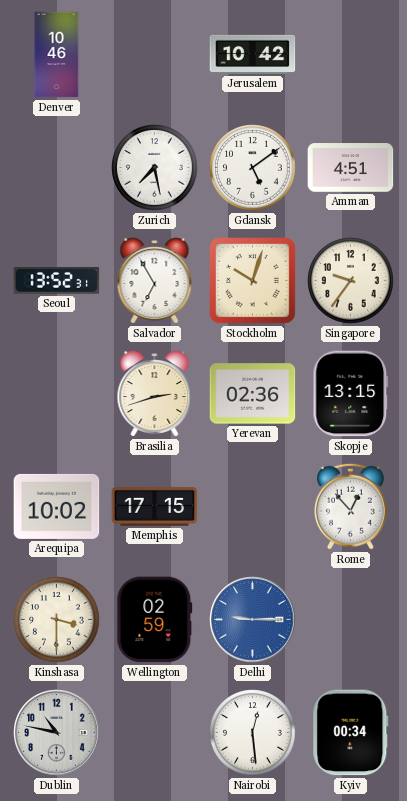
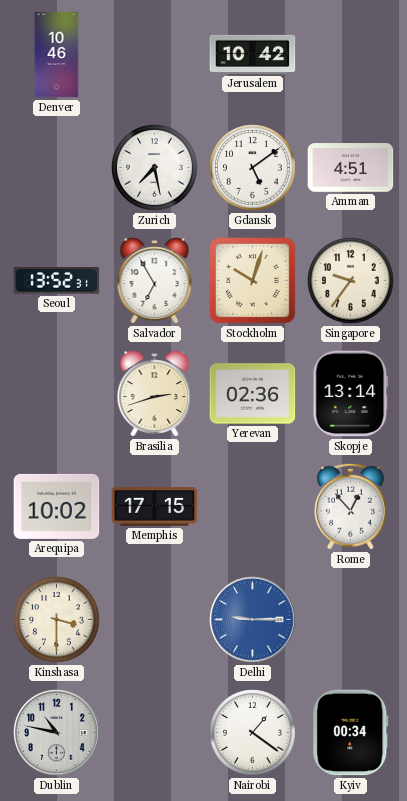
Skopje: 13:15 -> 13:14
Wellington: 02:59 -> none
Nairobi: 12:29 -> 1:21
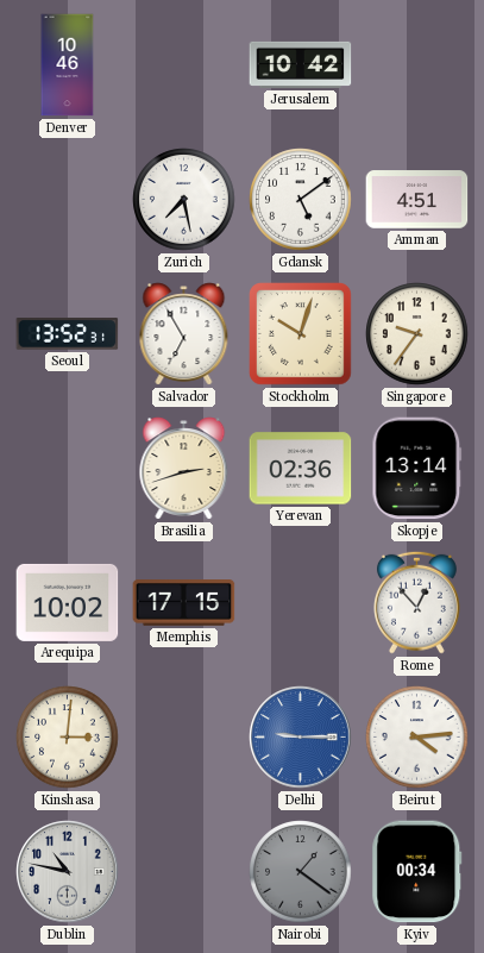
Kinshasa: 3:30 -> 3:01
Beirut: none -> 4:14
Nairobi dial: white -> grey
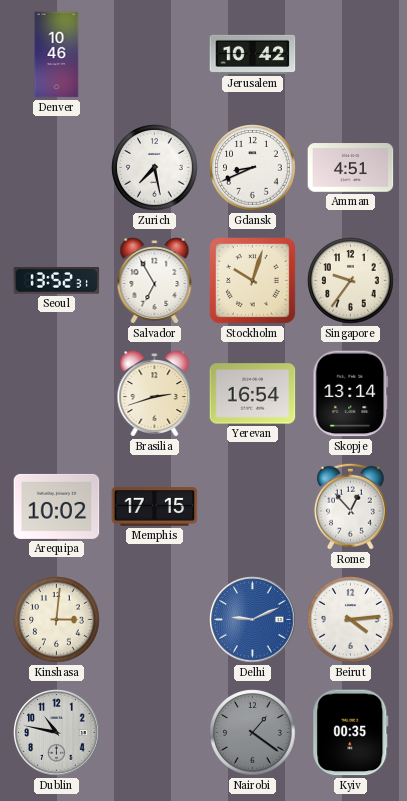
Gdansk: 5:09 -> 8:41
Yerevan: 02:36 -> 16:54
Delhi: 9:15 -> 9:11
Kyiv: 00:34 -> 00:35
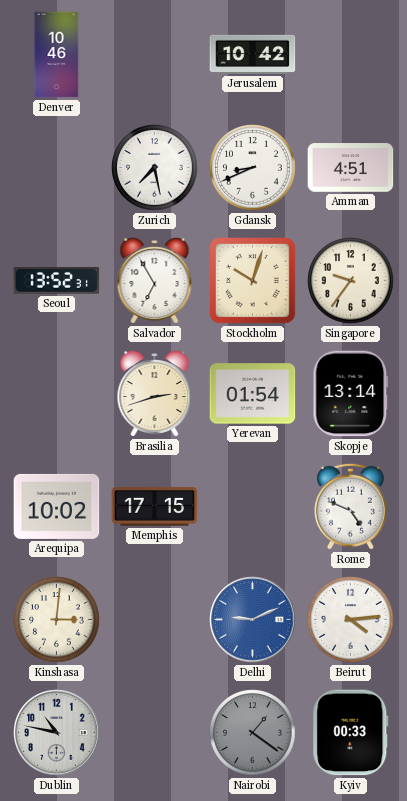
Yerevan: 16:54 -> 01:54
Rome: 12:53 -> 4:49
Kyiv: 00:35 -> 00:33
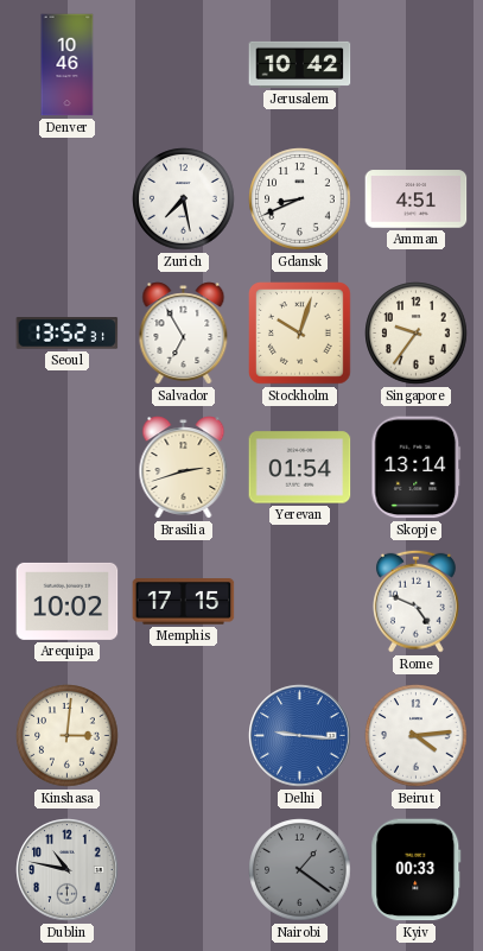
Delhi: 9:11 -> 9:16
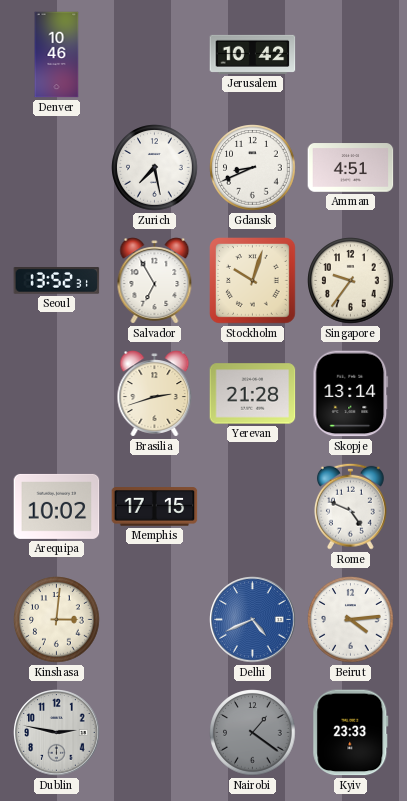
Yerevan: 01:54 -> 21:28
Delhi: 9:16 -> 4:41
Dublin: 10:47 -> 2:47
Kyiv: 00:33 -> 23:33
